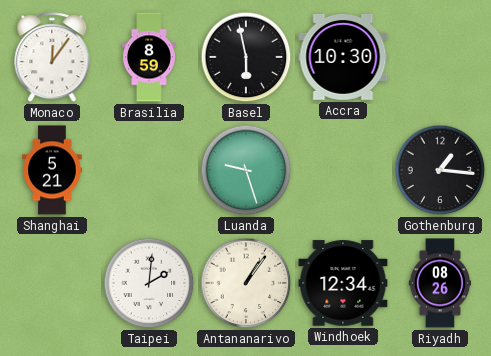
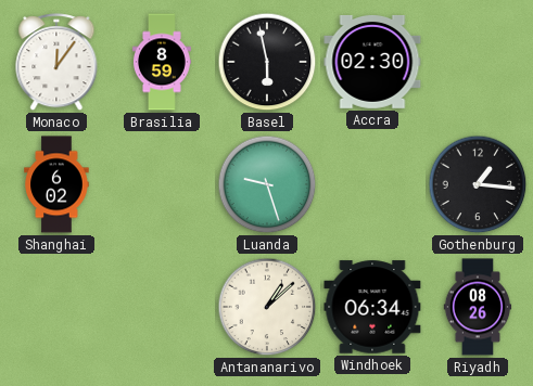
Accra: 10:30 -> 02:30
Shanghai: 5:21 -> 6:02
Taipei: 2:01 -> none
Antananarivo: 1:06 -> 1:08
Windhoek: 12:34 -> 06:34
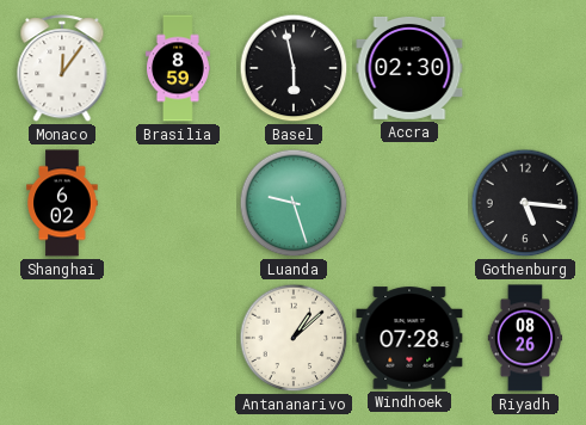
Gothenburg: 1:16 -> 5:16
Windhoek: 06:34 -> 07:28
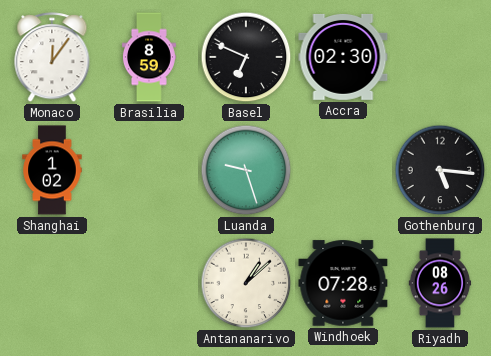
Basel: 5:58 -> 6:49
Shanghai: 6:02 -> 1:02
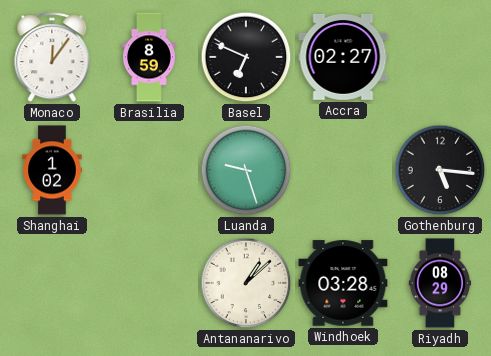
Accra: 02:30 -> 02:27
Windhoek: 07:28 -> 03:28
Riyadh: 08:26 -> 08:29
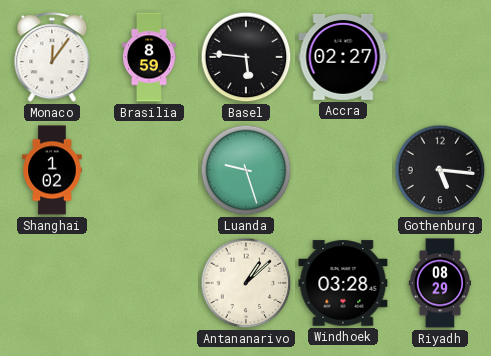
Basel: 6:49 -> 5:46
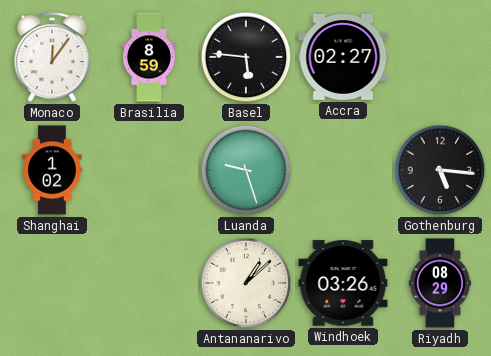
Windhoek: 03:28 -> 03:26
